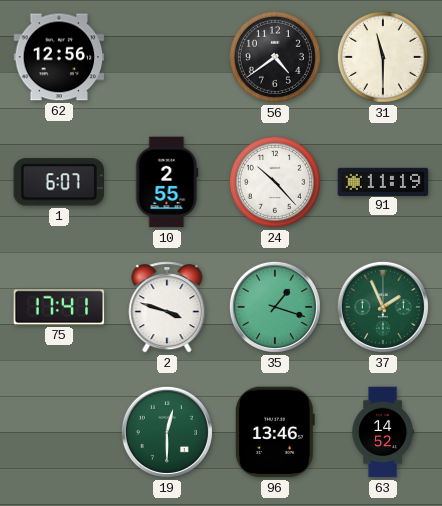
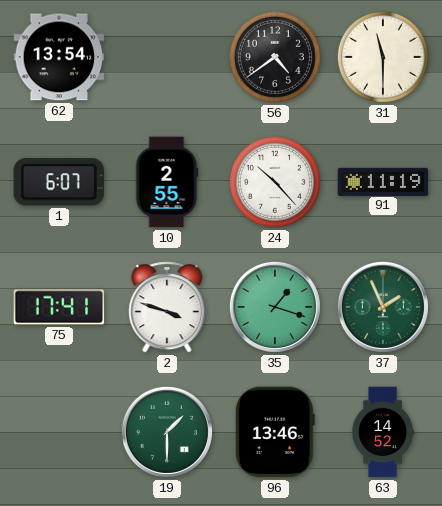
62: 12:56 -> 13:54
19: 12:30 -> 1:30
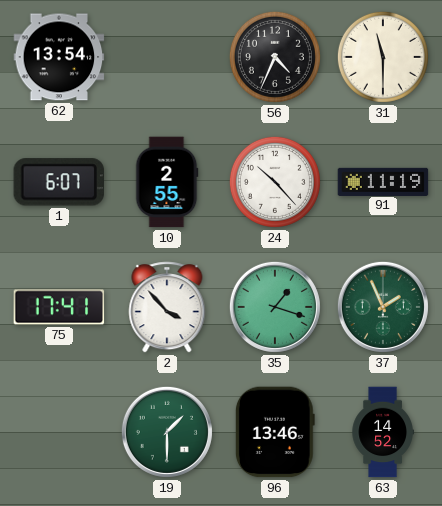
56: 4:39 -> 4:34
2: 3:48 -> 3:53
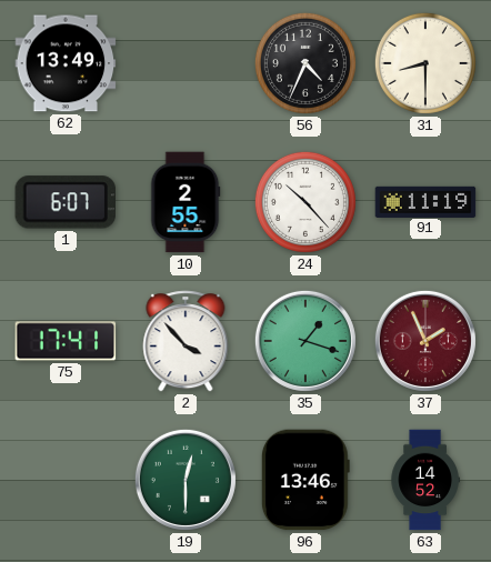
62: 13:54 -> 13:49
31: 11:30 -> 8:30
37 dial: green -> burgundy
19: 1:30 -> 12:30
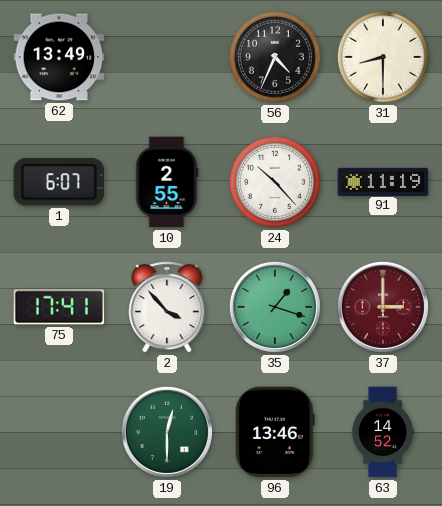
37: 1:56 -> 3:00
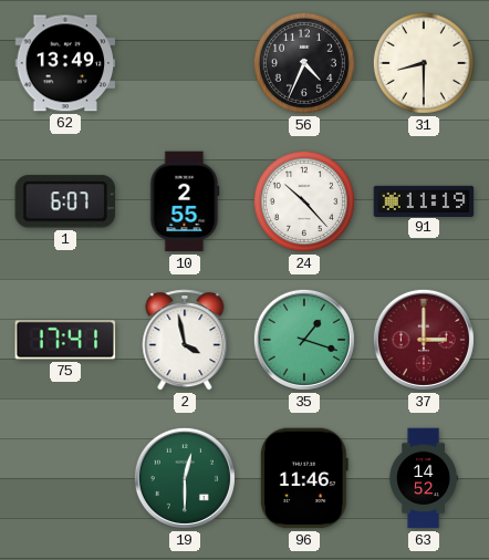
2: 3:53 -> 3:58
96: 13:46 -> 11:46
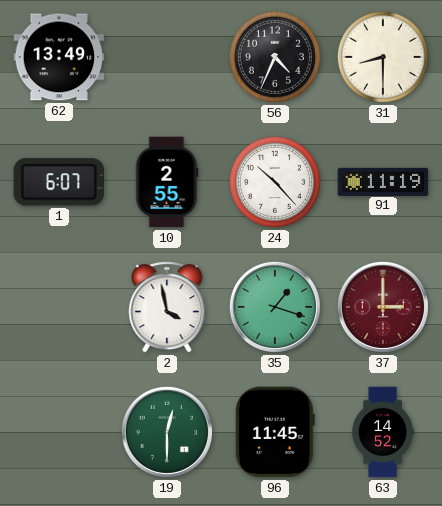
75: 17:41 -> none
96: 11:46 -> 11:45
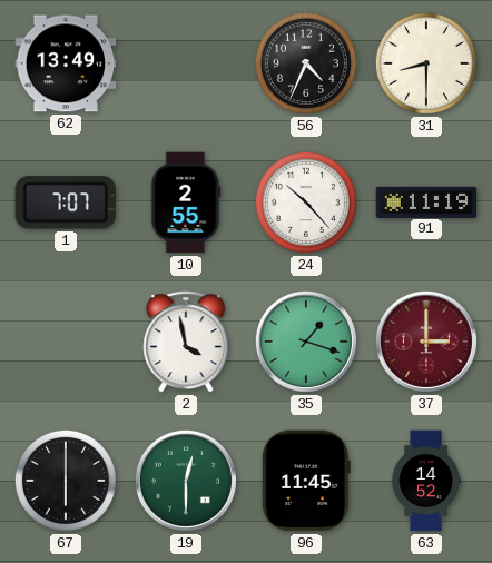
1: 6:07 -> 7:07
67: none -> 6:00
